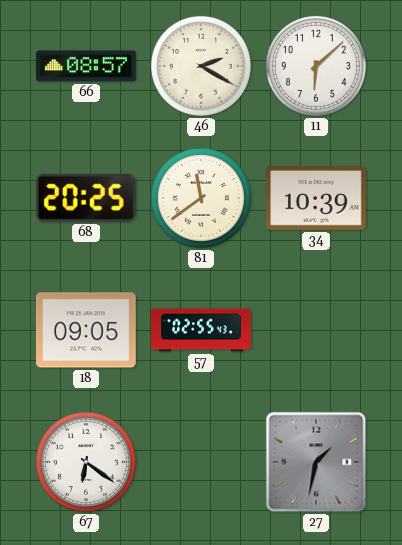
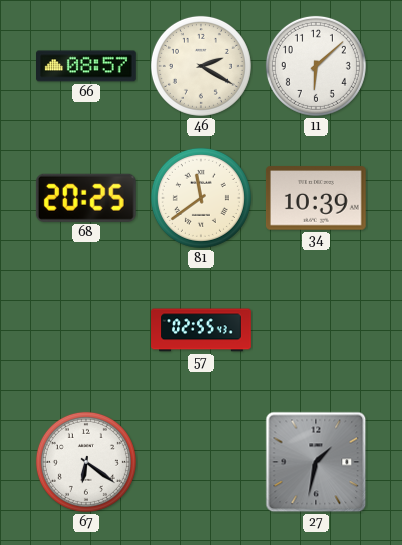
18: 09:05 -> none
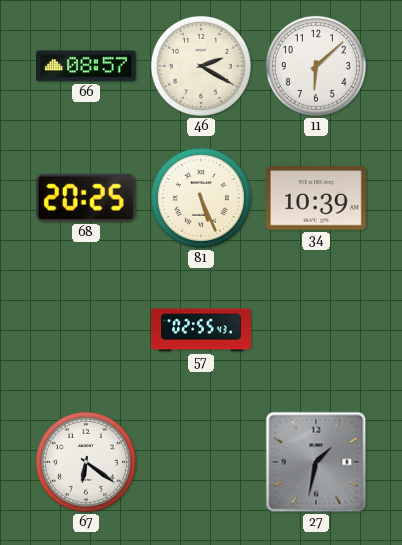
81: 11:39 -> 5:26
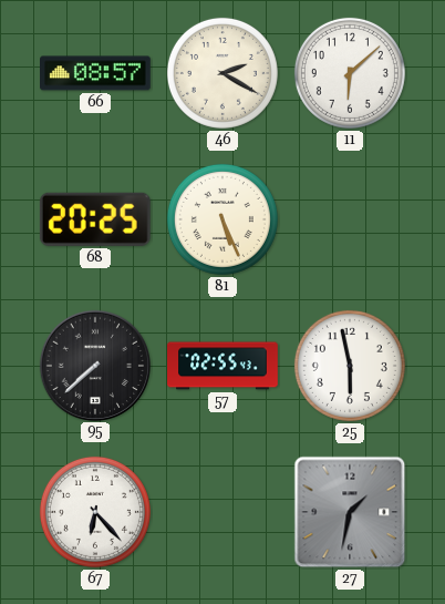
34: 10:39 -> none
95: none -> 7:38
25: none -> 5:58
67: 6:21 -> 6:23
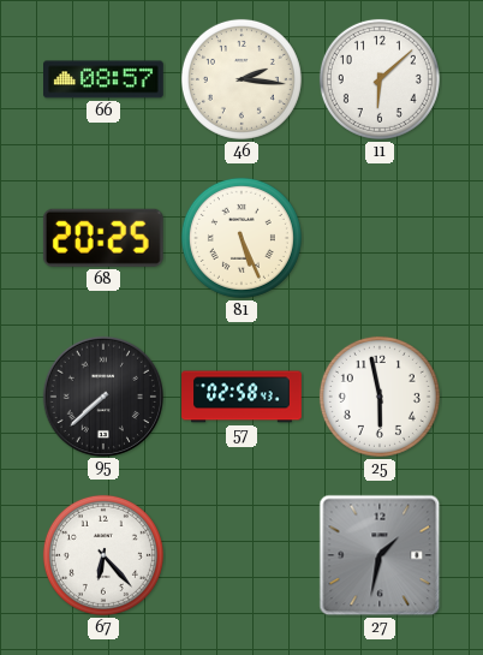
46: 2:20 -> 2:16
57: 02:55 -> 02:58
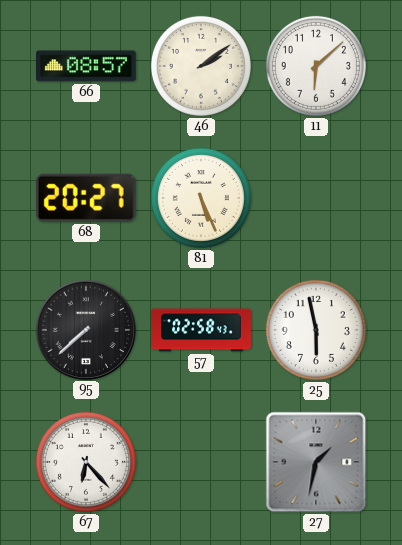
46: 2:16 -> 2:09
68: 20:25 -> 20:27
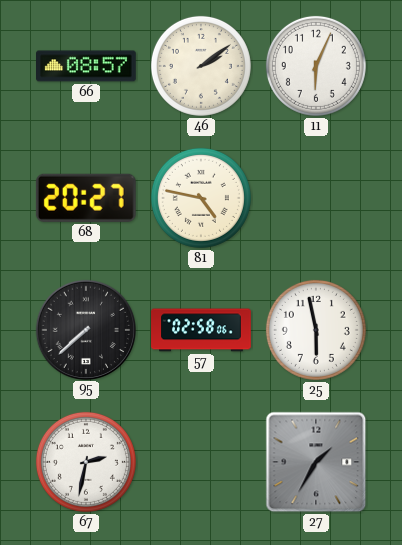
11: 6:08 -> 6:04
81: 5:26 -> 4:47
57: 02:58:43 -> 02:58:06
67: 6:23 -> 2:32
27: 1:32 -> 1:35
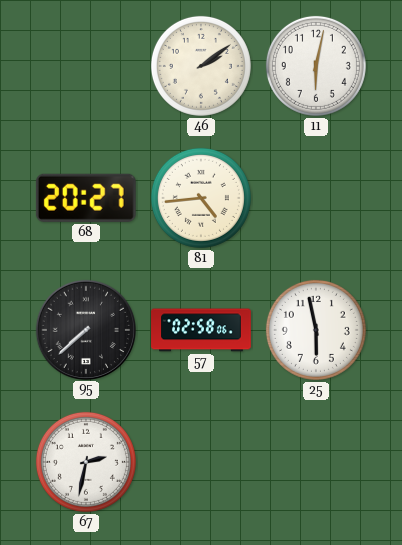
66: 08:57 -> none
11: 6:04 -> 6:02
81: 4:47 -> 4:44
27: 1:35 -> none
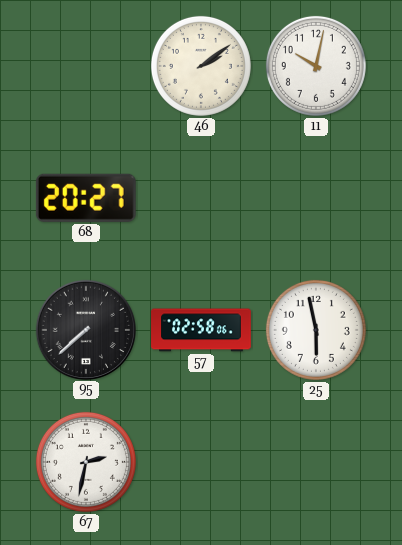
11: 6:02 -> 10:02
81: 4:44 -> none
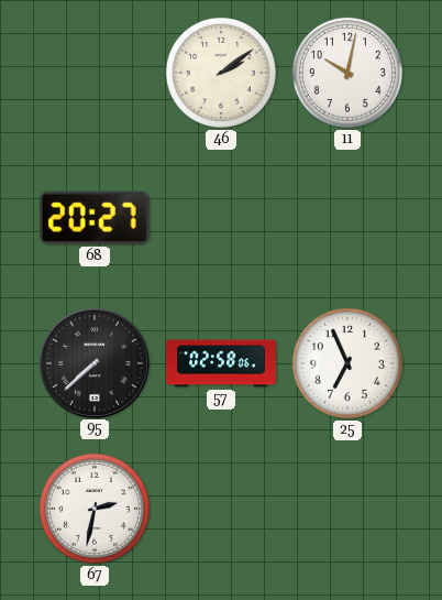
25: 5:58 -> 6:56
